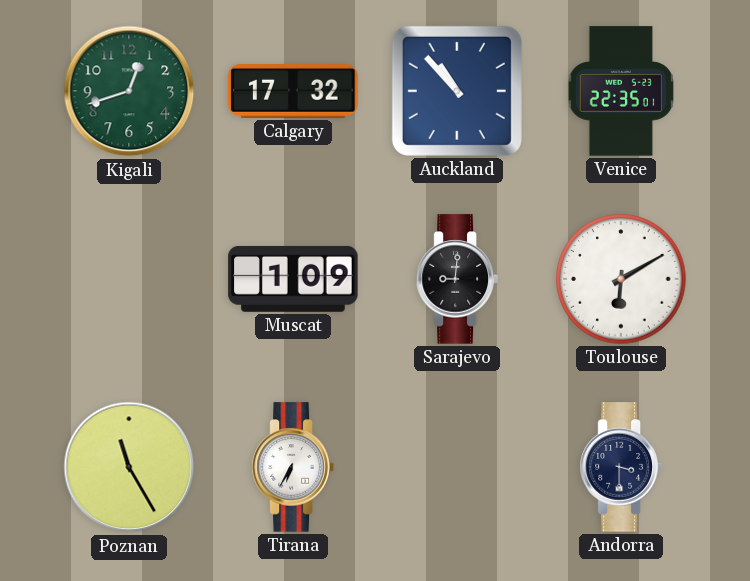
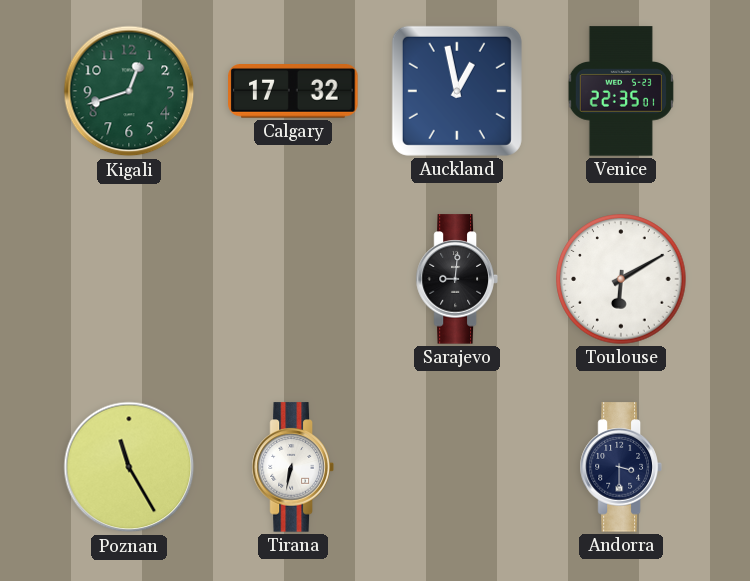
Auckland: 10:53 -> 12:58
Muscat: 1:09 -> none
Tirana: 6:35 -> 6:32
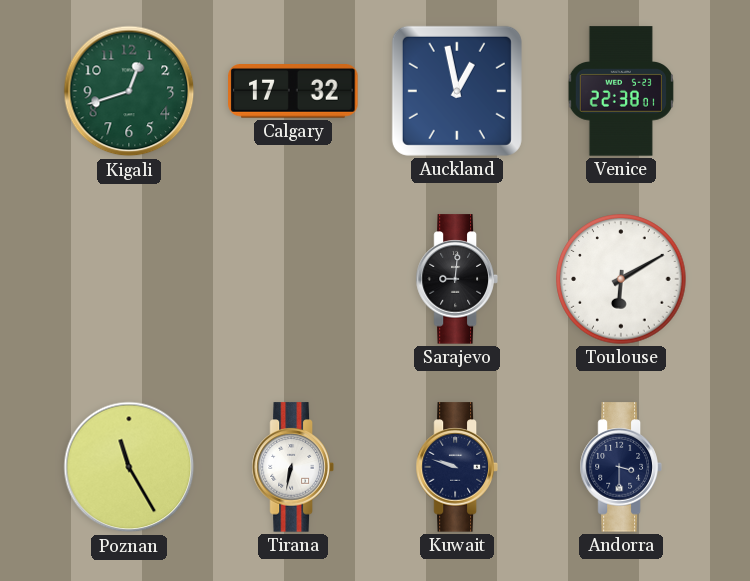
Venice: 22:35 -> 22:38
Kuwait: none -> 9:48
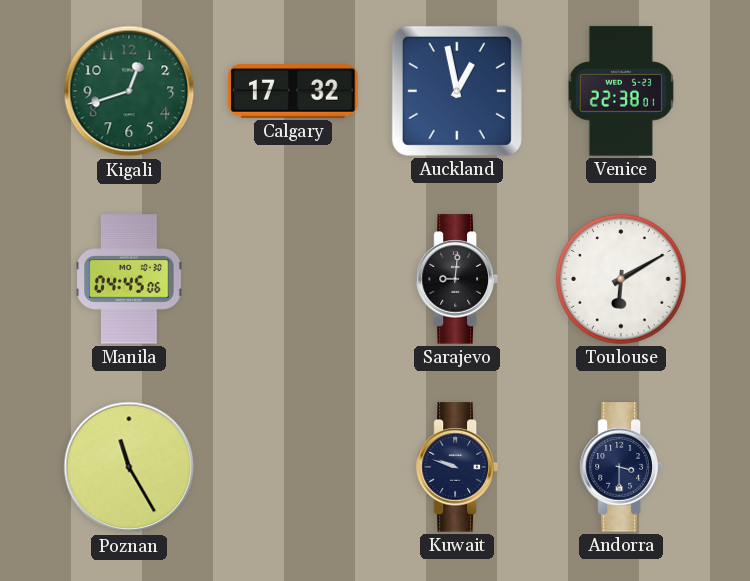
Manila: none -> 04:45
Tirana: 6:32 -> none
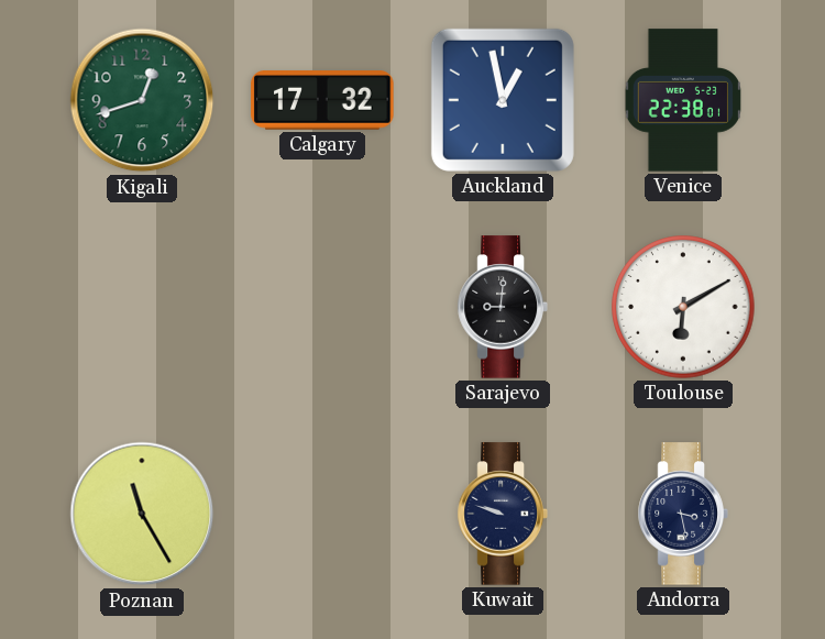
Manila: 04:45 -> none
Andorra: 3:30 -> 3:28
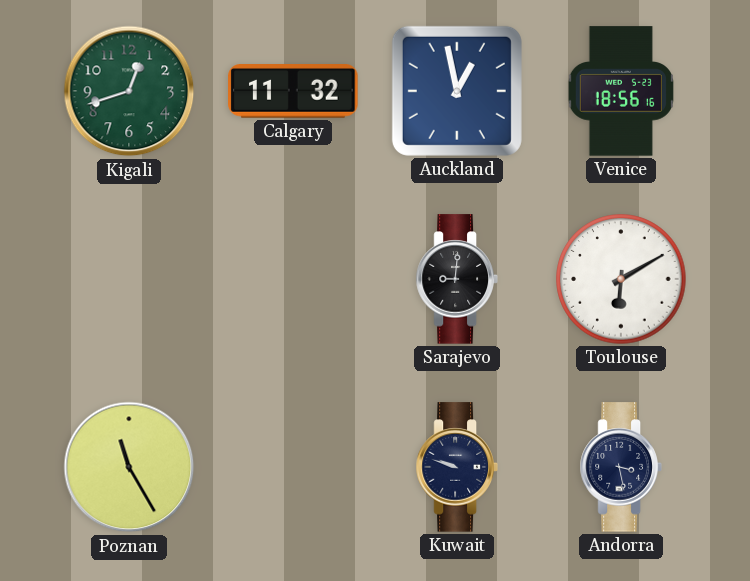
Calgary: 17:32 -> 11:32
Venice: 22:38 -> 18:56
